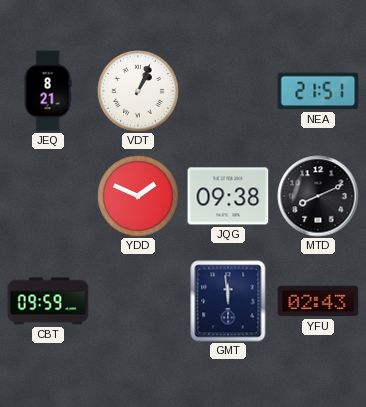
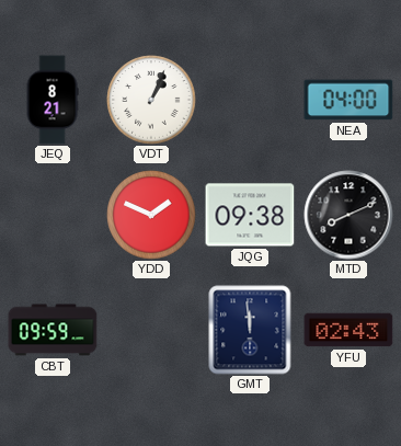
NEA: 21:51 -> 04:00
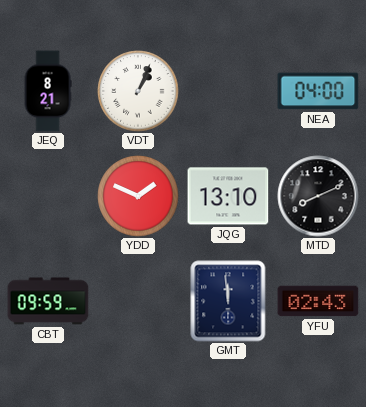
JQG: 09:38 -> 13:10
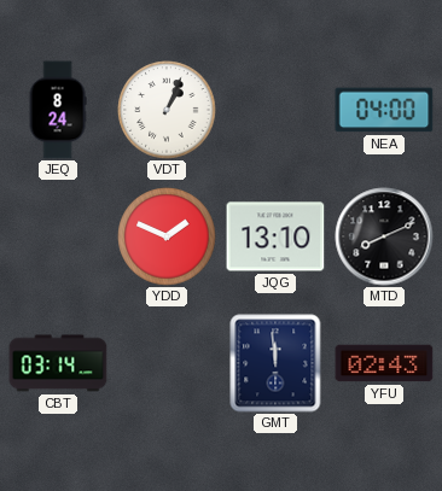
JEQ: 8:21 -> 8:24
CBT: 09:59 -> 03:14
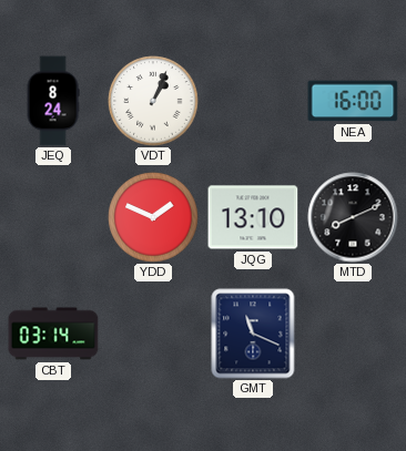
NEA: 04:00 -> 16:00
GMT: 11:59 -> 11:19
YFU: 02:43 -> none
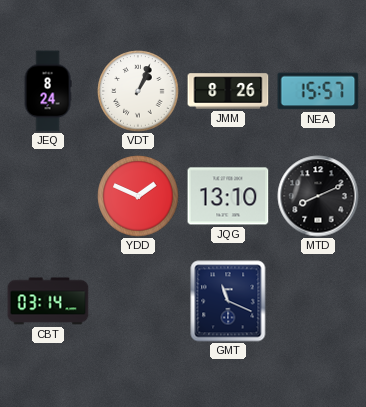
JMM: none -> 8:26
NEA: 16:00 -> 15:57
